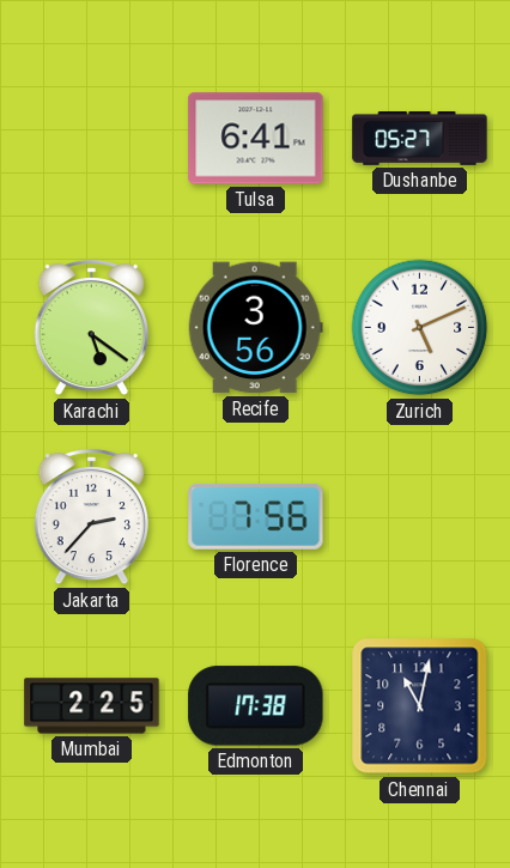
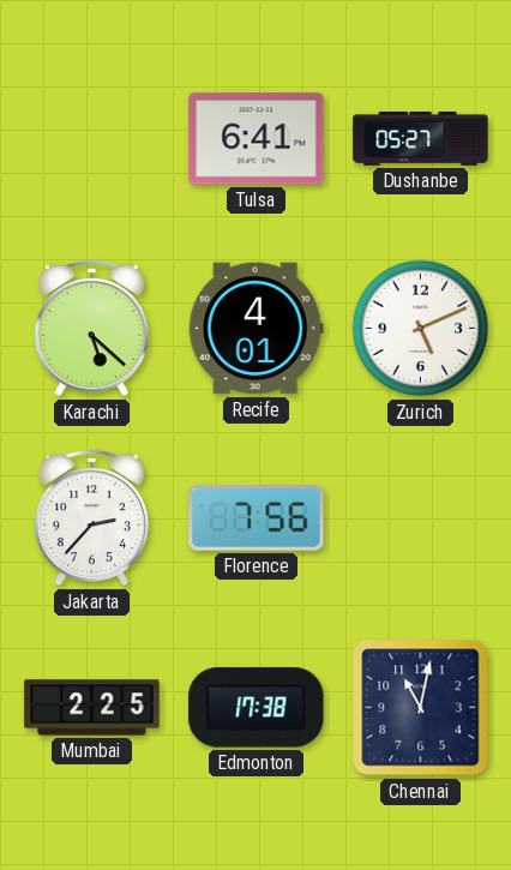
Karachi: 5:21 -> 5:22
Recife: 3:56 -> 4:01
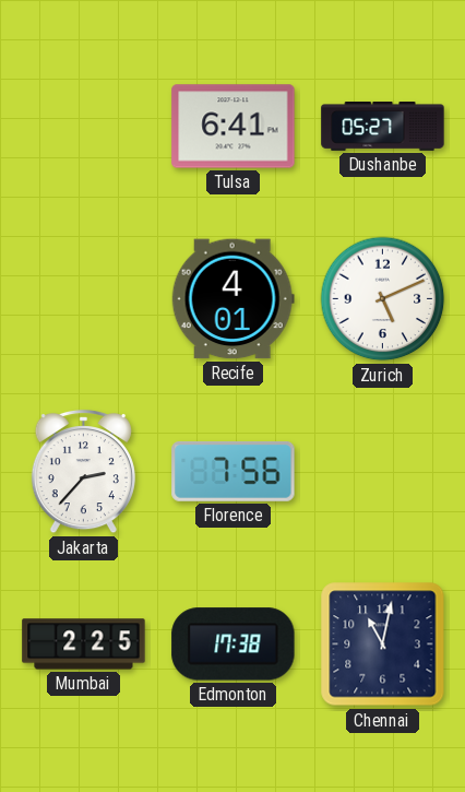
Karachi: 5:22 -> none
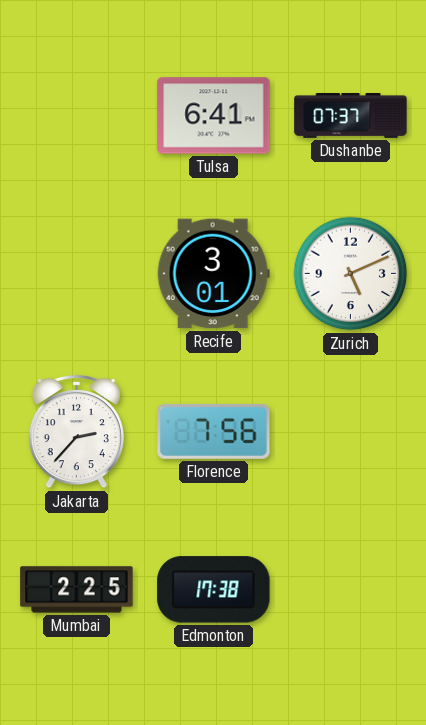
Dushanbe: 05:27 -> 07:37
Recife: 4:01 -> 3:01
Chennai: 11:02 -> none
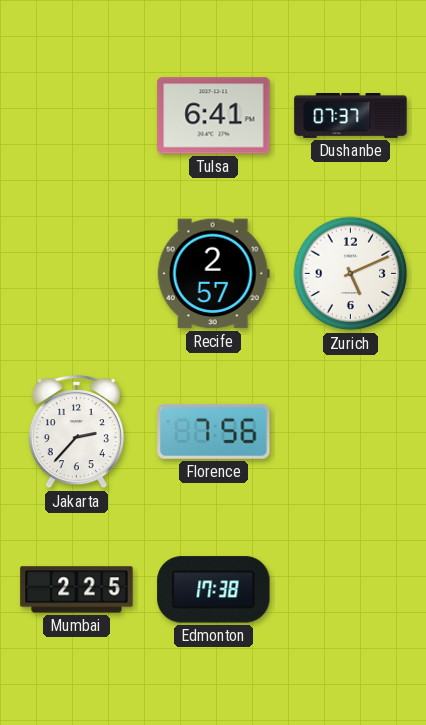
Recife: 3:01 -> 2:57
